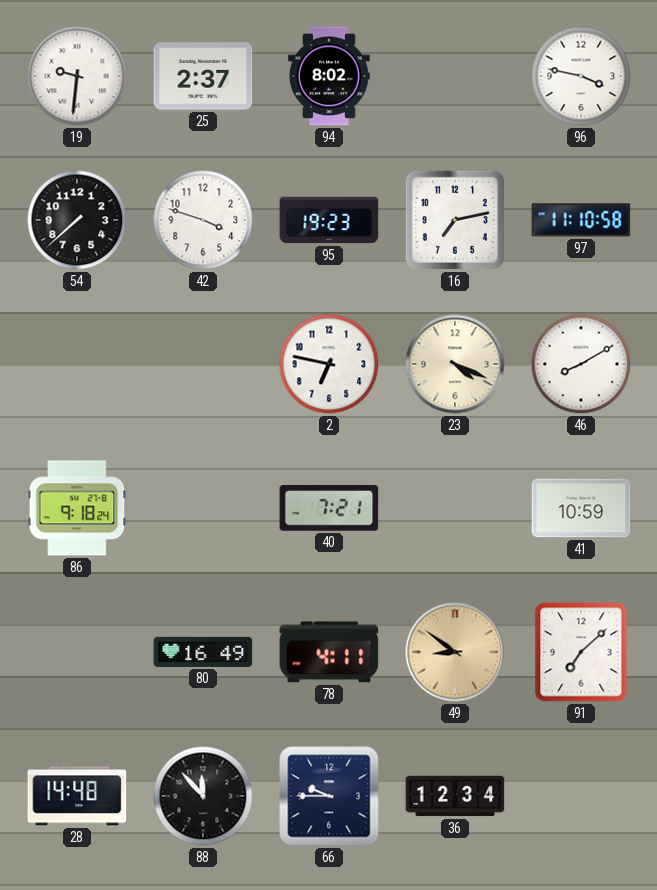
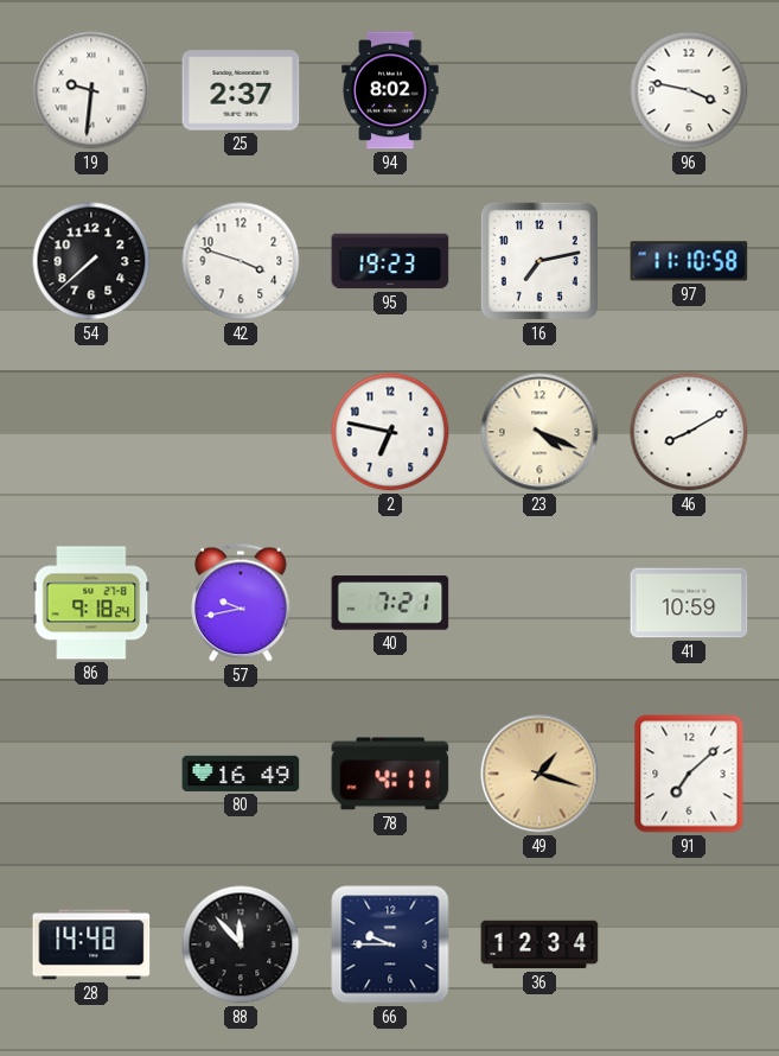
57: none -> 9:43
49: 8:51 -> 1:18
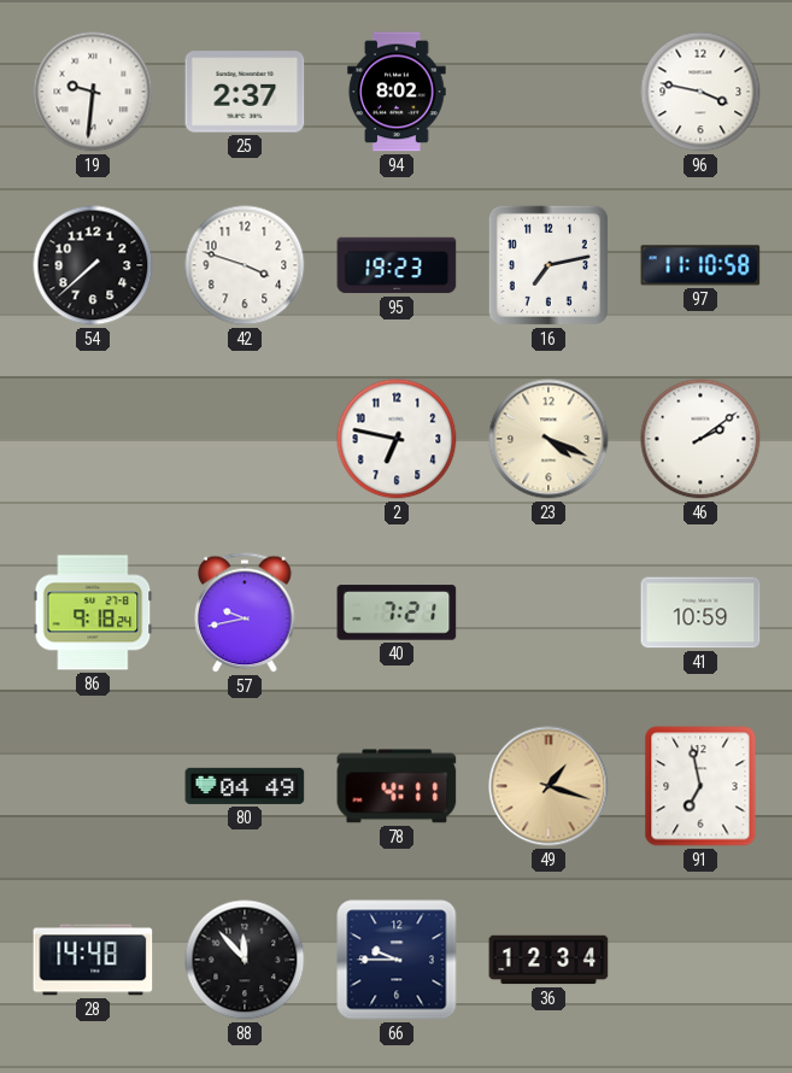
46: 8:10 -> 2:09
80: 16:49 -> 04:49
91: 7:08 -> 6:58
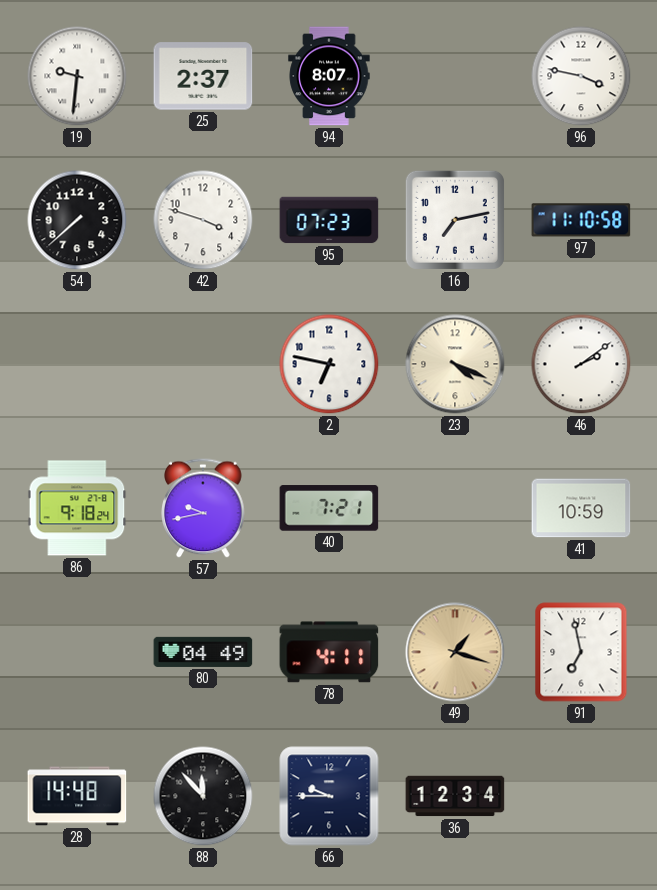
94: 8:02 -> 8:07
95: 19:23 -> 07:23
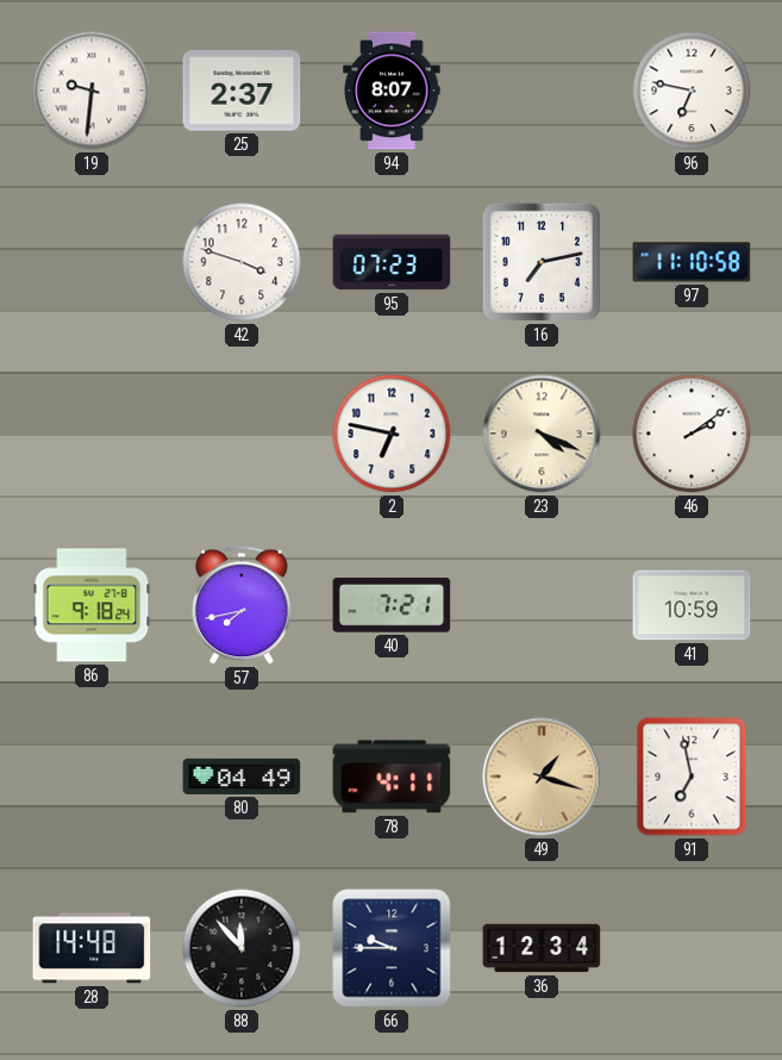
96: 3:47 -> 6:47
54: 7:38 -> none
57: 9:43 -> 7:43
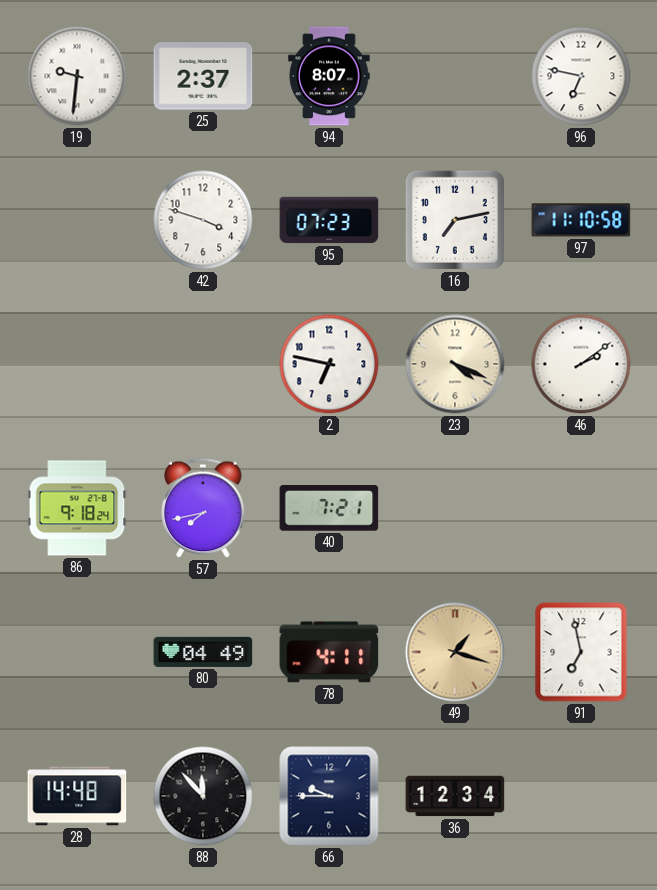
41: 10:59 -> none
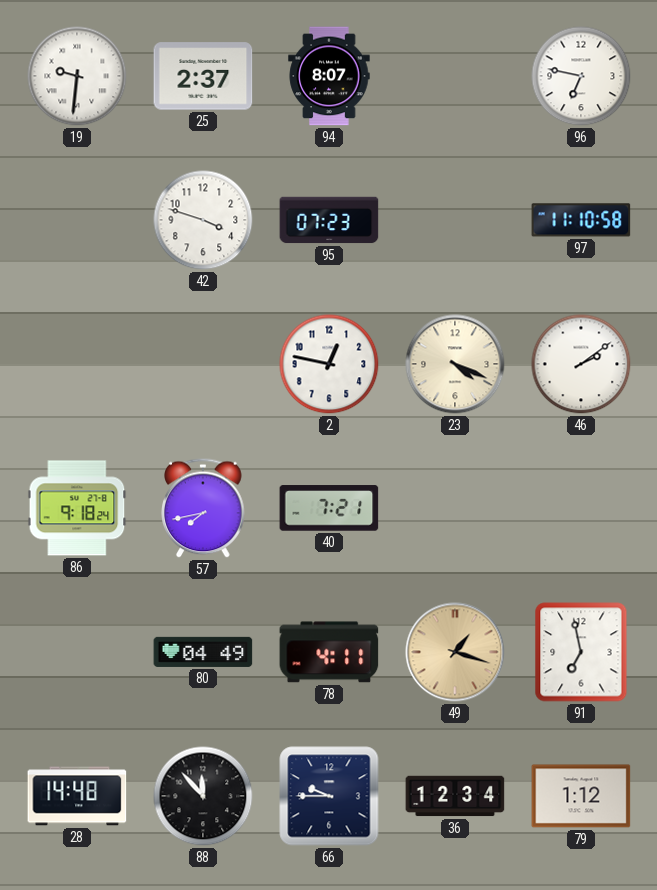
16: 7:13 -> none
2: 6:47 -> 12:47
79: none -> 1:12
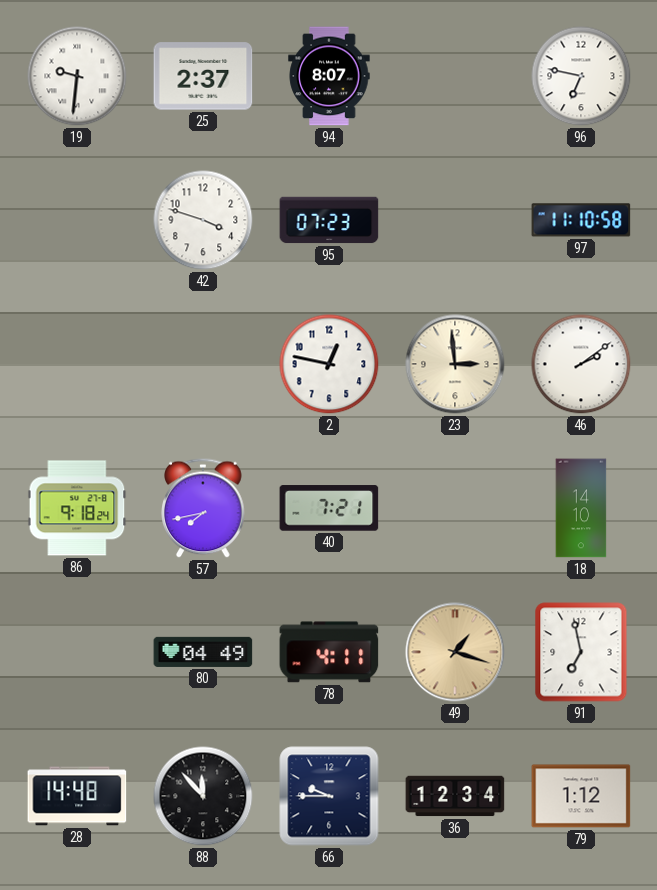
23: 4:19 -> 2:59
18: none -> 14:10
